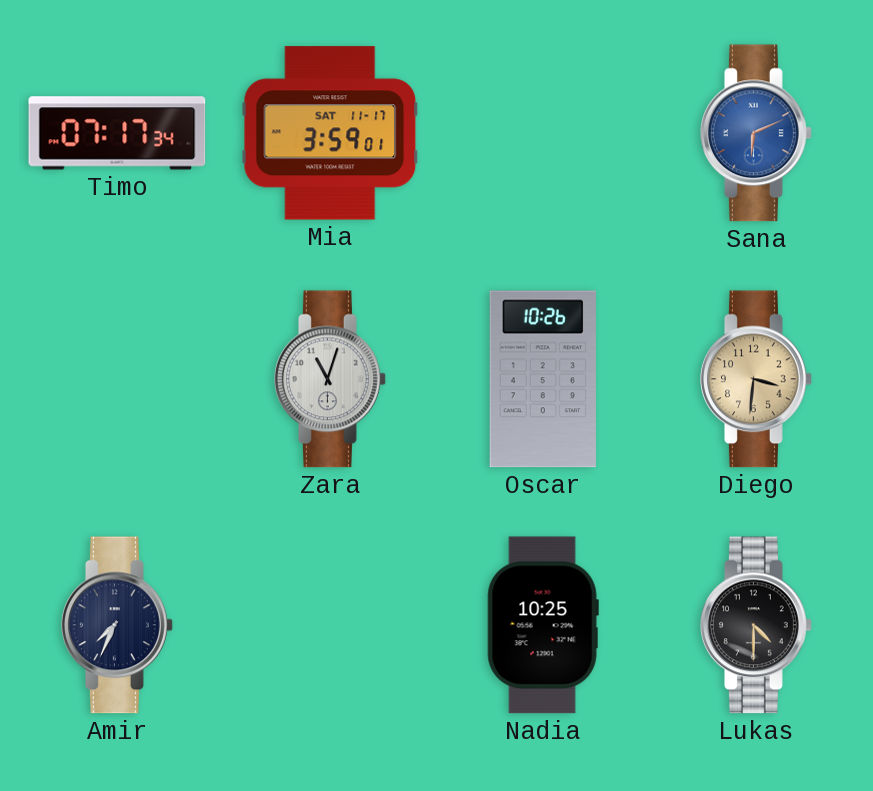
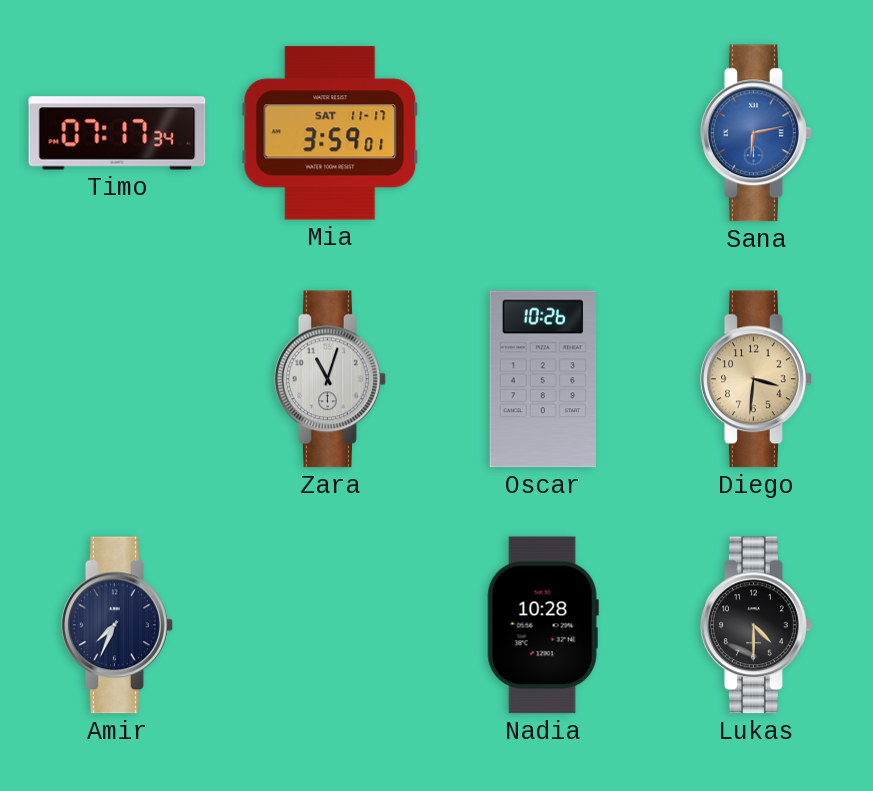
Sana: 6:11 -> 6:13
Nadia: 10:25 -> 10:28
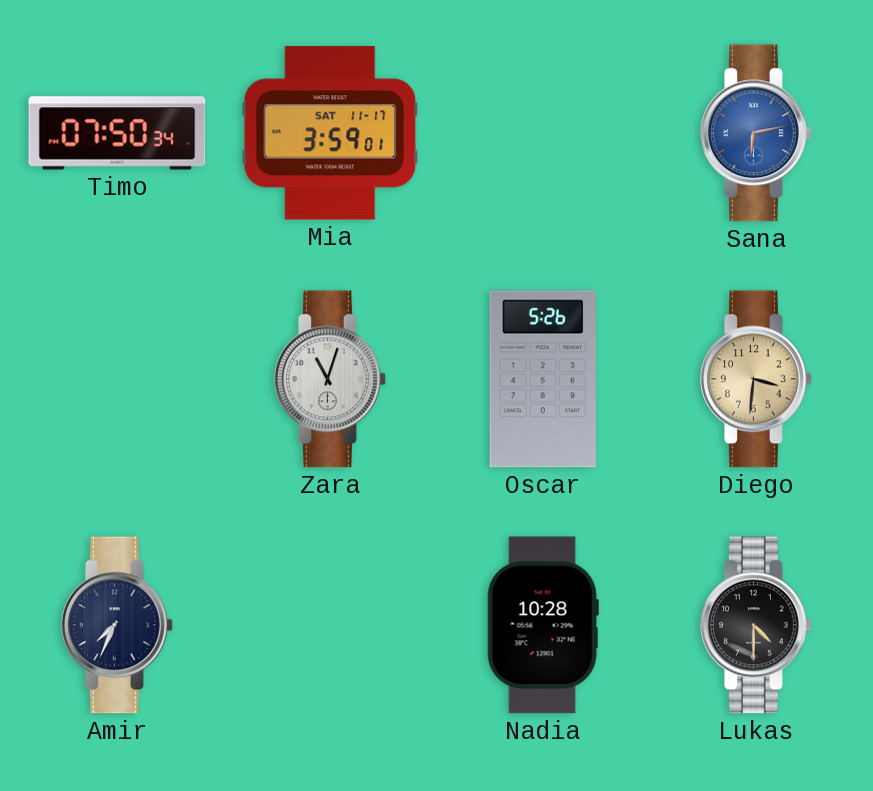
Timo: 07:17 -> 07:50
Oscar: 10:26 -> 5:26
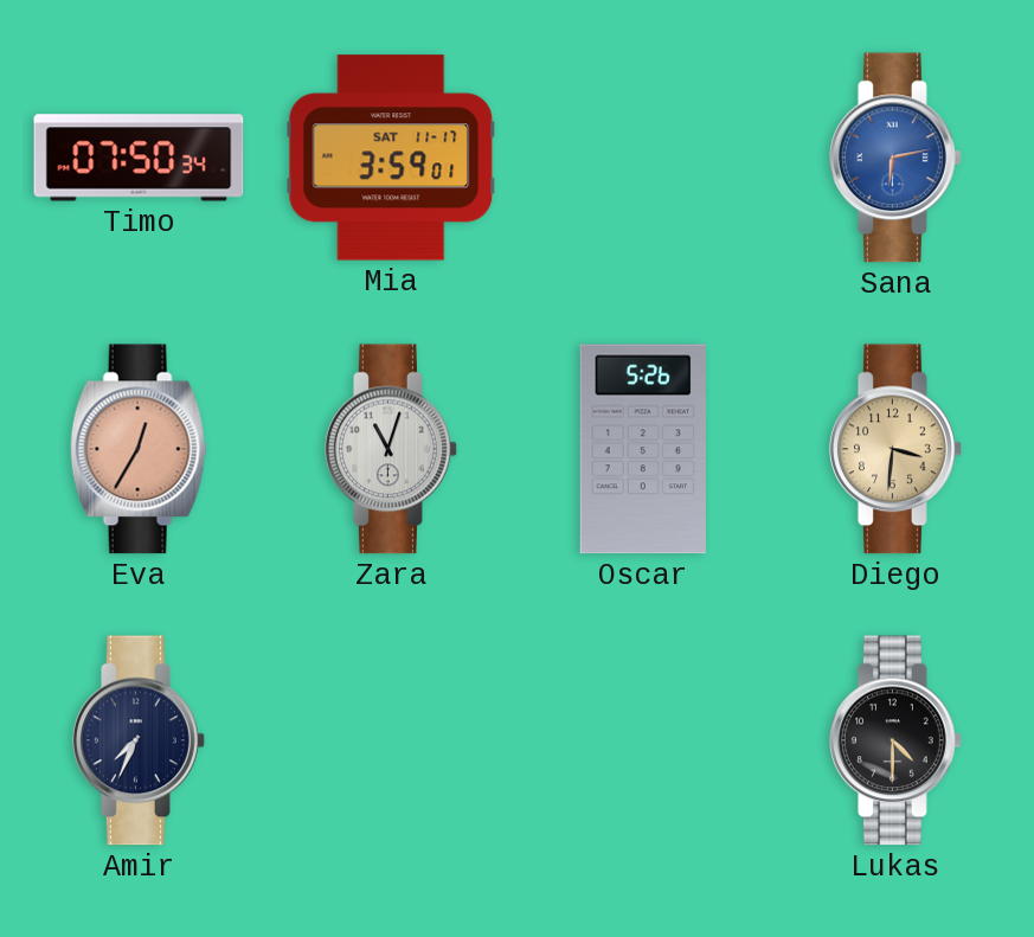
Eva: none -> 12:35
Nadia: 10:28 -> none
